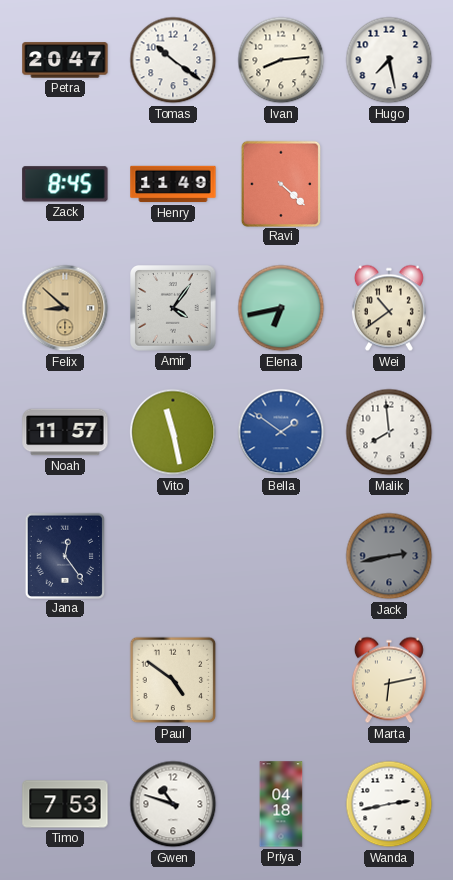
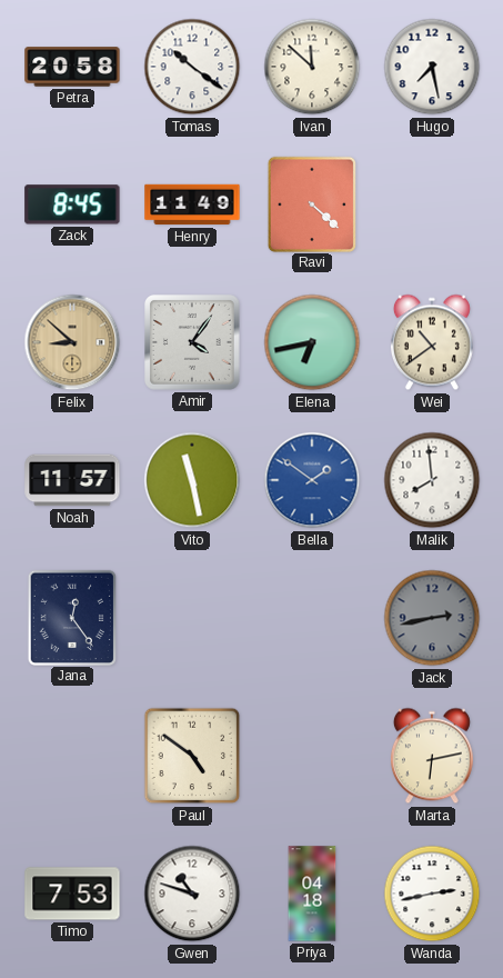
Petra: 20:47 -> 20:58
Ivan: 8:14 -> 11:52
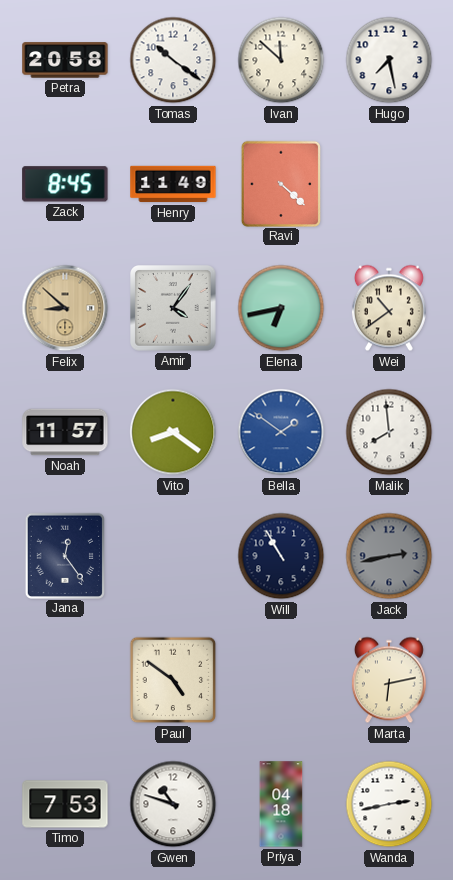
Vito: 11:28 -> 8:21
Will: none -> 10:55
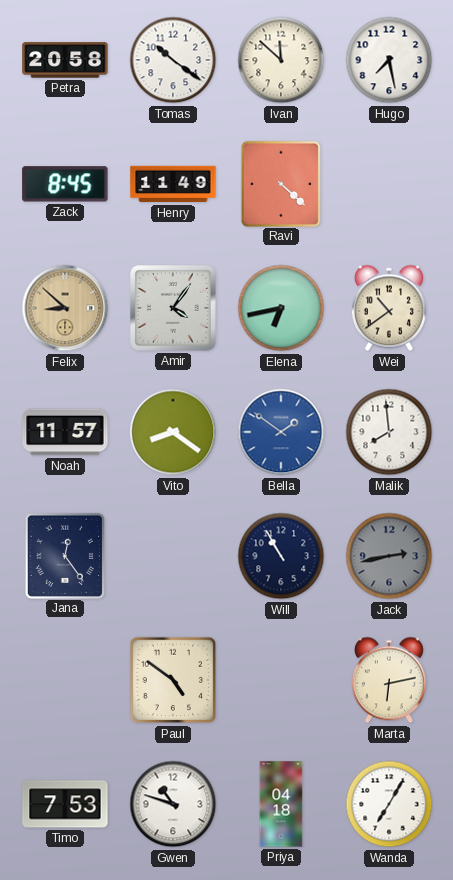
Wanda: 2:43 -> 7:05
